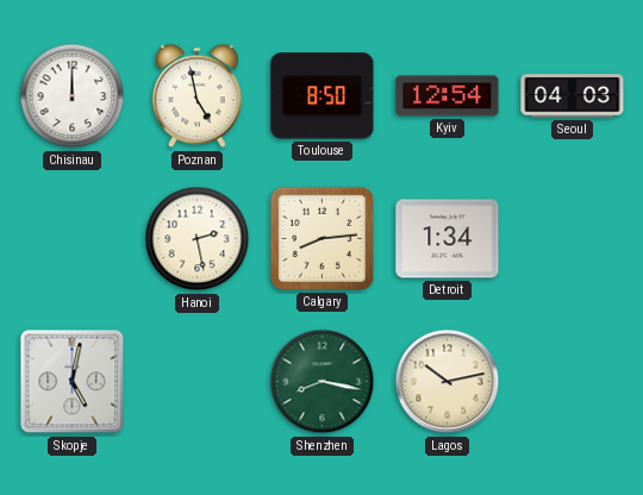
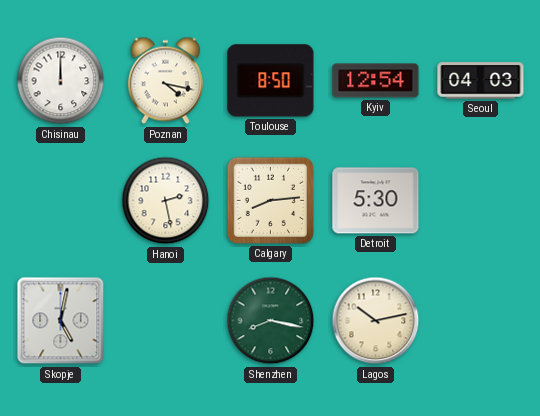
Poznan: 4:58 -> 4:17
Detroit: 1:34 -> 5:30
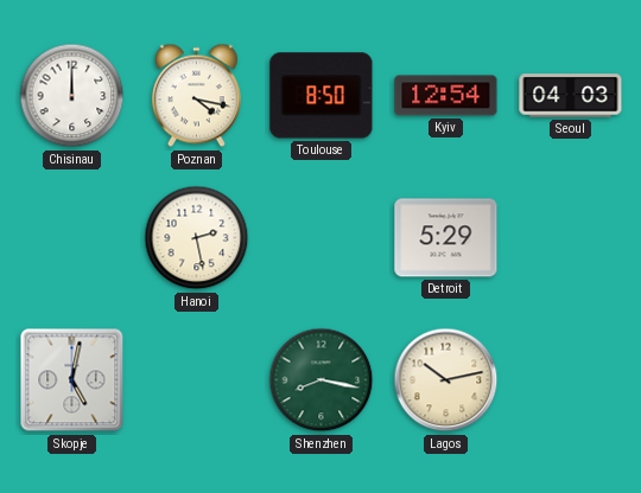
Calgary: 8:14 -> none
Detroit: 5:30 -> 5:29
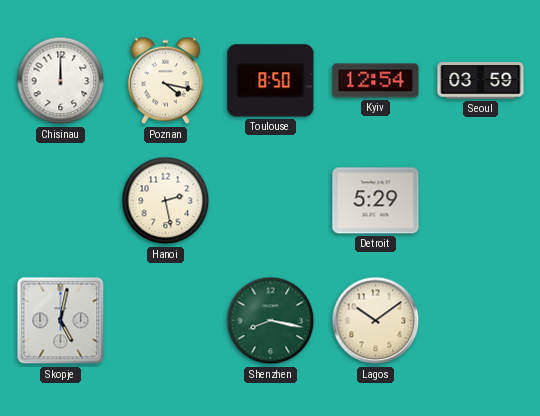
Seoul: 04:03 -> 03:59
Lagos: 10:13 -> 10:09
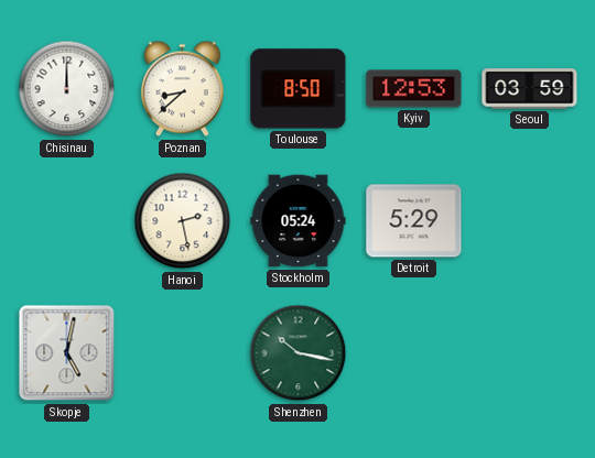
Poznan: 4:17 -> 8:38
Kyiv: 12:54 -> 12:53
Stockholm: none -> 05:24
Shenzhen: 8:17 -> 10:17
Lagos: 10:09 -> none
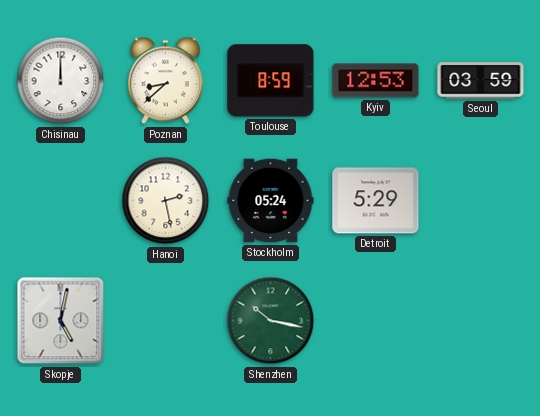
Toulouse: 8:50 -> 8:59
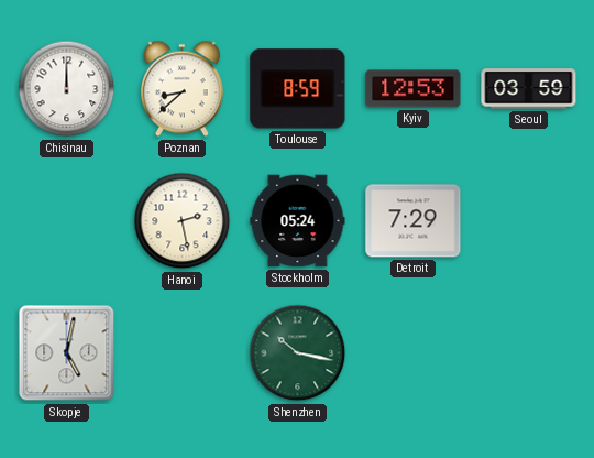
Detroit: 5:29 -> 7:29
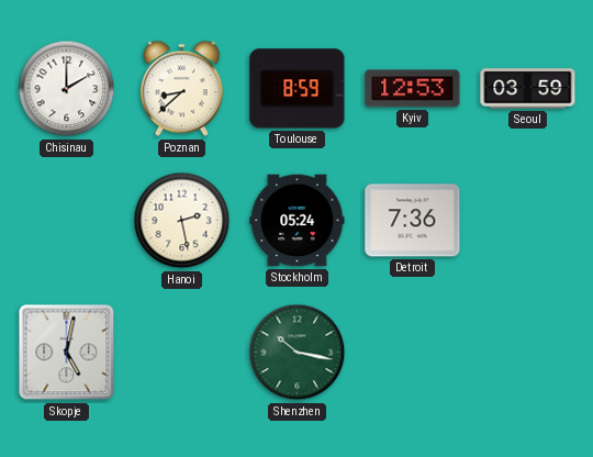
Chisinau: 12:00 -> 2:00
Detroit: 7:29 -> 7:36
